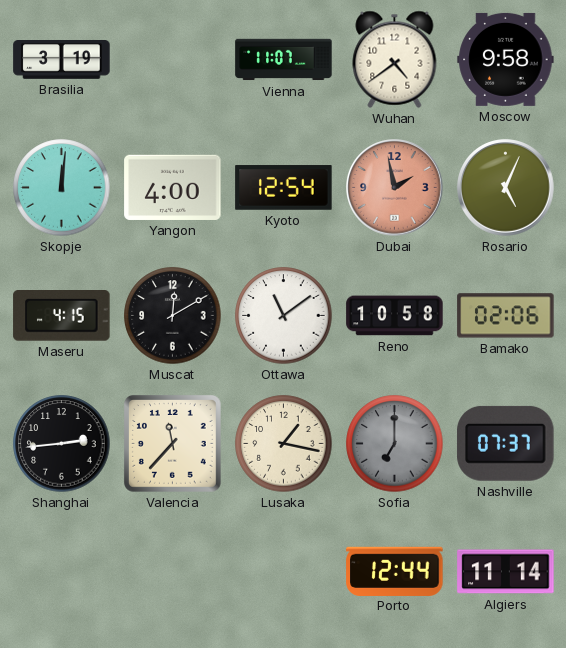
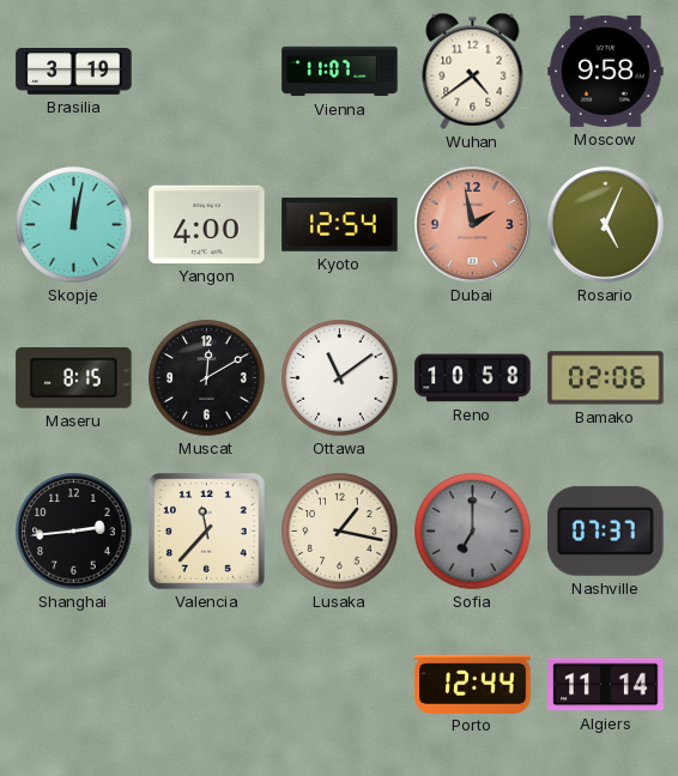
Skopje: 12:01 -> 12:02
Maseru: 4:15 -> 8:15
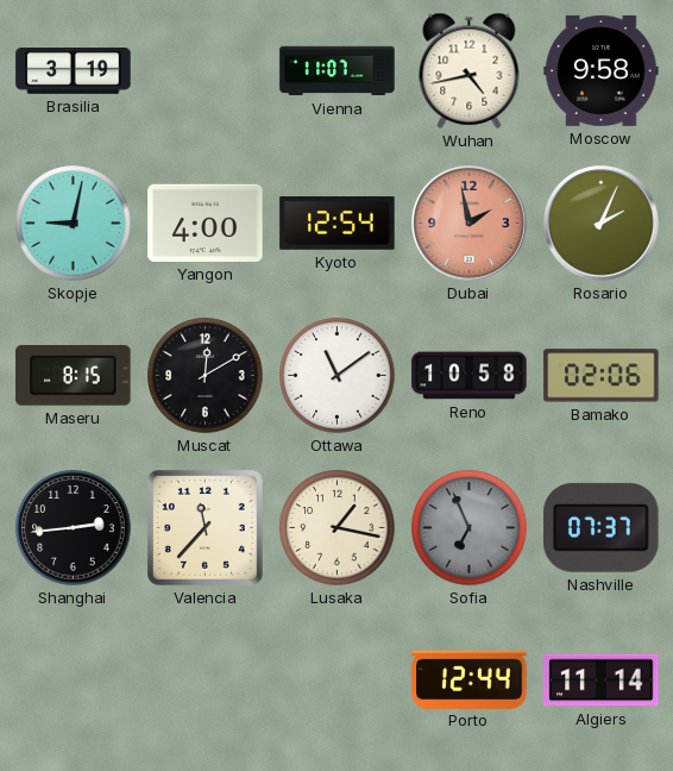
Wuhan: 4:39 -> 4:43
Skopje: 12:02 -> 9:02
Rosario: 5:04 -> 2:04
Sofia: 7:00 -> 6:56
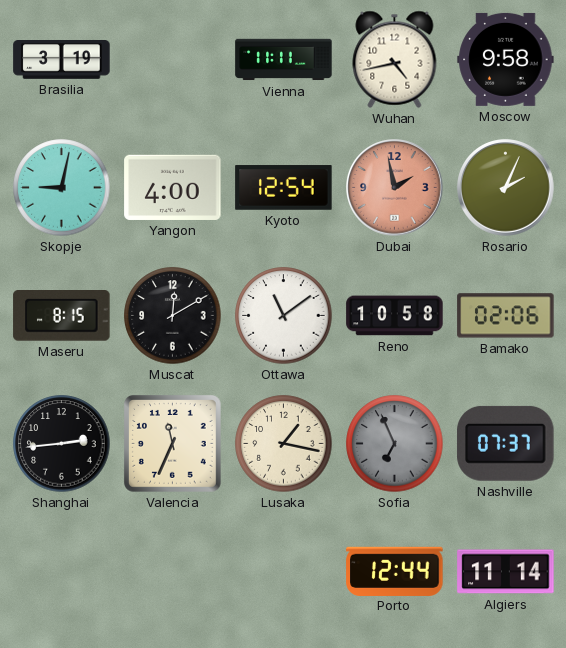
Vienna: 11:07 -> 11:11
Valencia: 11:37 -> 11:34
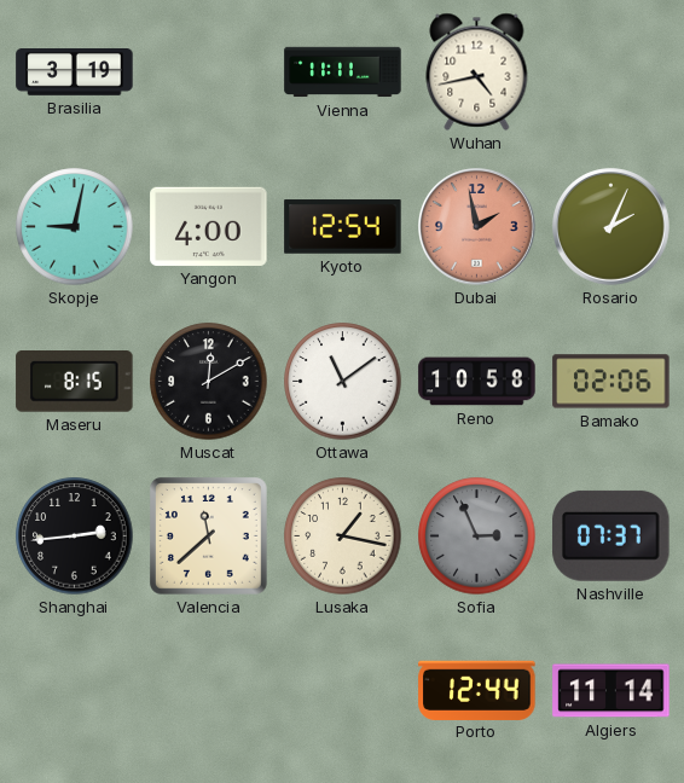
Moscow: 9:58 -> none
Valencia: 11:34 -> 11:38
Sofia: 6:56 -> 2:56
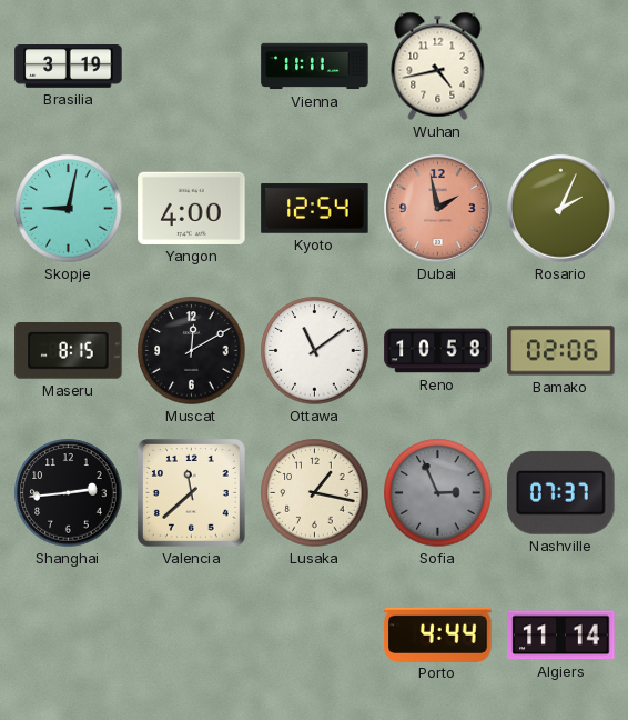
Porto: 12:44 -> 4:44
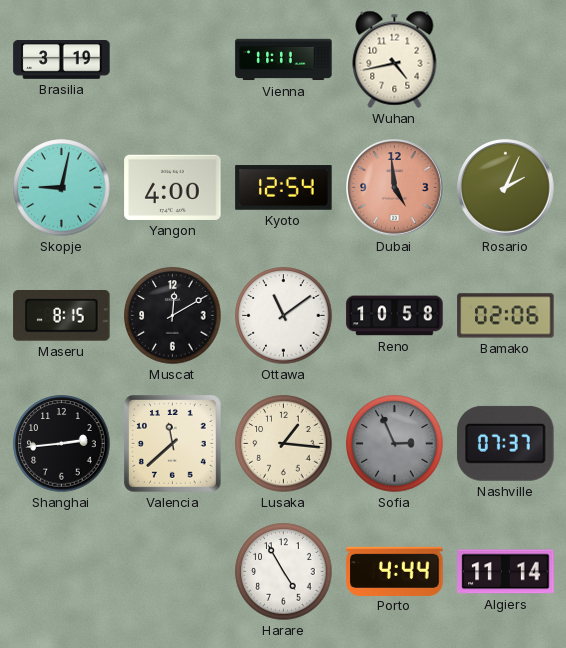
Dubai: 1:58 -> 4:59
Lusaka: 1:17 -> 1:16
Harare: none -> 4:55
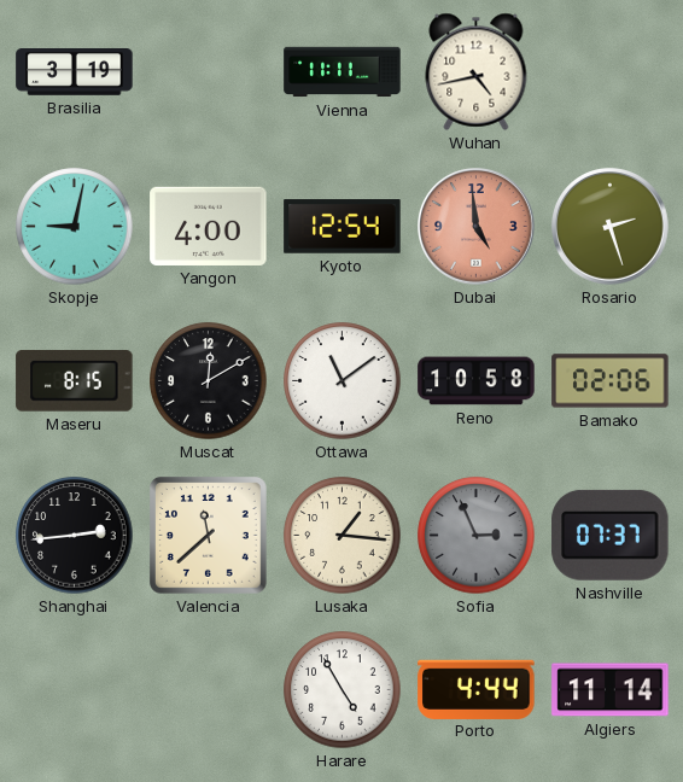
Rosario: 2:04 -> 2:27
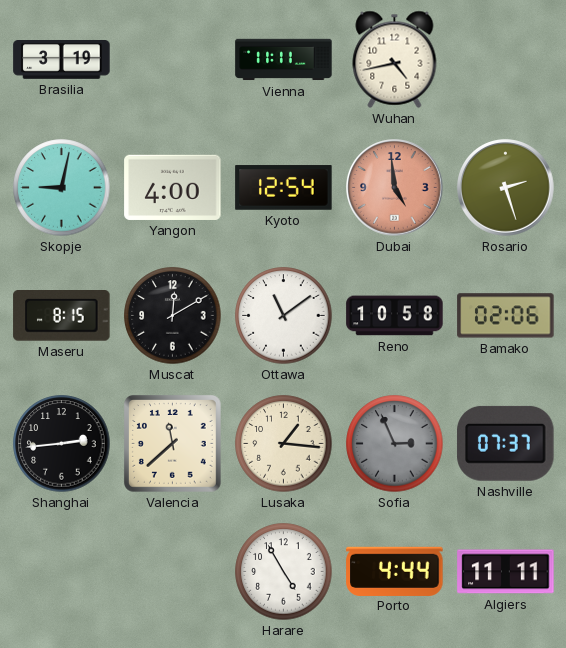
Algiers: 11:14 -> 11:11
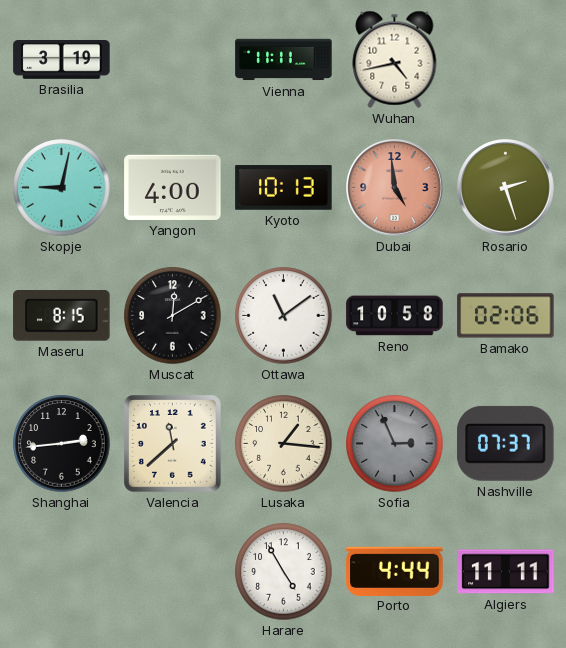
Kyoto: 12:54 -> 10:13
